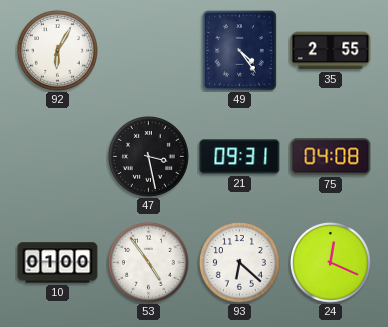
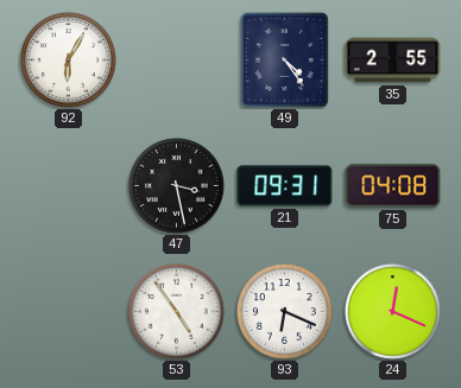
10: 01:00 -> none
93: 6:22 -> 6:19
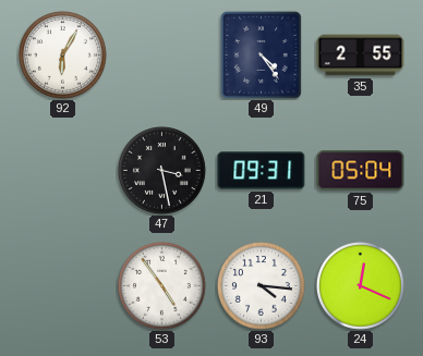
75: 04:08 -> 05:04
93: 6:19 -> 4:16
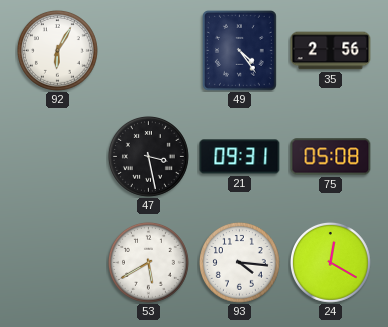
35: 2:55 -> 2:56
75: 05:04 -> 05:08
53: 4:54 -> 5:40
24: 12:19 -> 12:20
